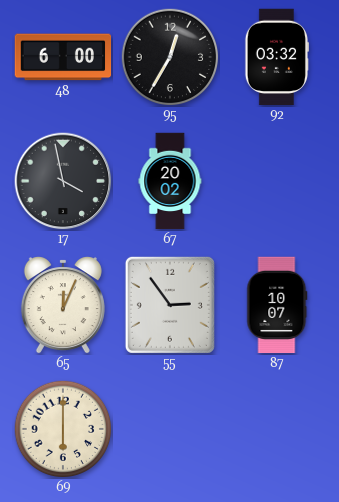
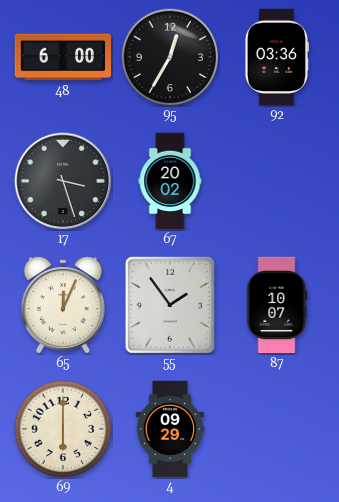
92: 03:32 -> 03:36
17: 3:58 -> 3:27
55: 2:54 -> 1:54
4: none -> 09:29
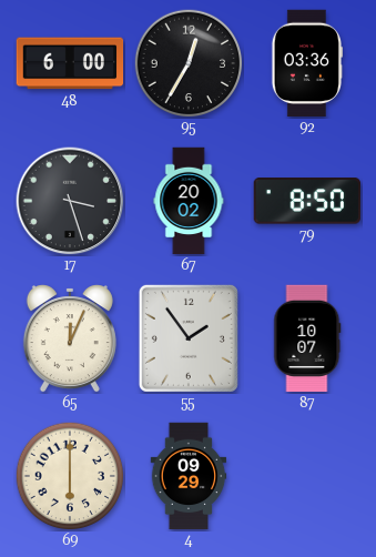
79: none -> 8:50
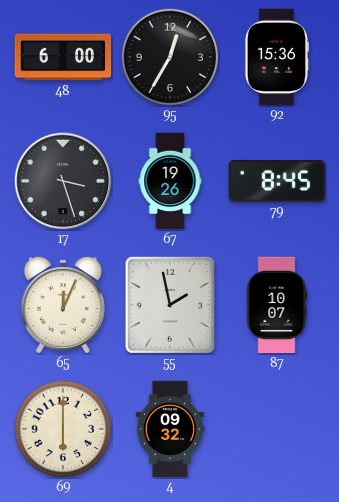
92: 03:36 -> 15:36
67: 20:02 -> 19:26
79: 8:50 -> 8:45
55: 1:54 -> 1:58
4: 09:29 -> 09:32
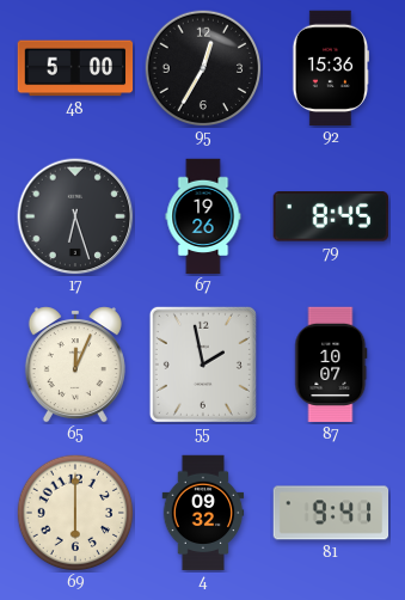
48: 6:00 -> 5:00
17: 3:27 -> 6:27
81: none -> 9:41
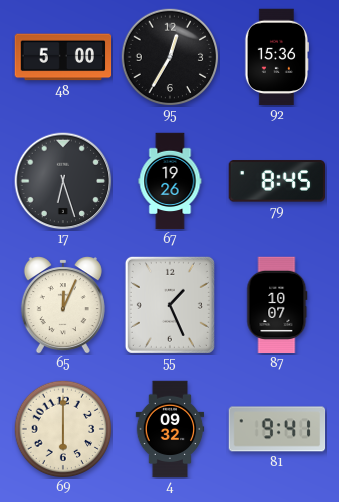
55: 1:58 -> 1:26
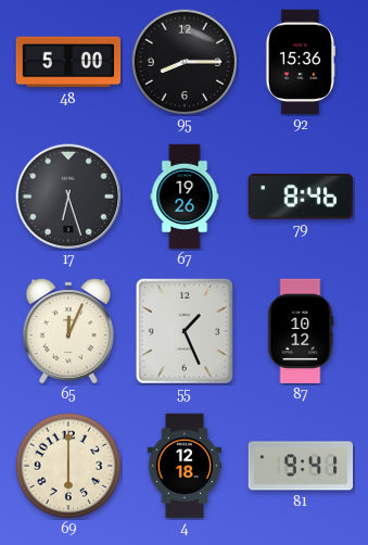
95: 12:35 -> 8:15
79: 8:45 -> 8:46
87: 10:07 -> 10:12
4: 09:32 -> 12:18
